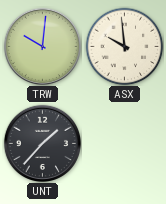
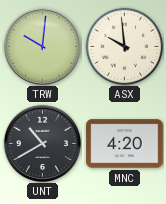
UNT: 1:37 -> 10:40
MNC: none -> 4:20
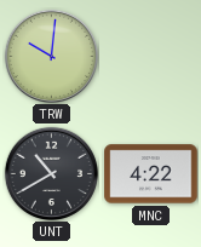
ASX: 9:59 -> none
MNC: 4:20 -> 4:22
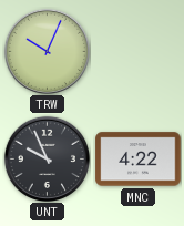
TRW: 10:01 -> 10:04
UNT: 10:40 -> 9:56
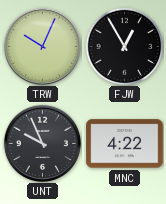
FJW: none -> 12:55
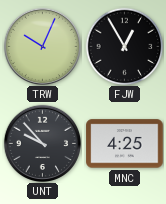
UNT: 9:56 -> 9:53
MNC: 4:22 -> 4:25
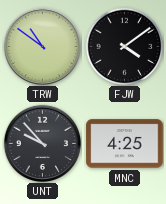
TRW: 10:04 -> 10:51
FJW: 12:55 -> 4:09
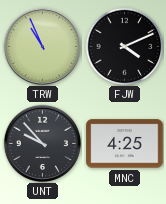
TRW: 10:51 -> 10:56
FJW: 4:09 -> 4:11
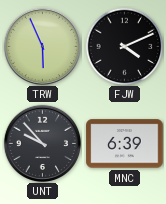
TRW: 10:56 -> 5:56
MNC: 4:25 -> 6:39
